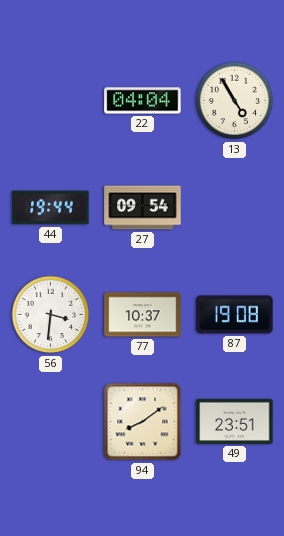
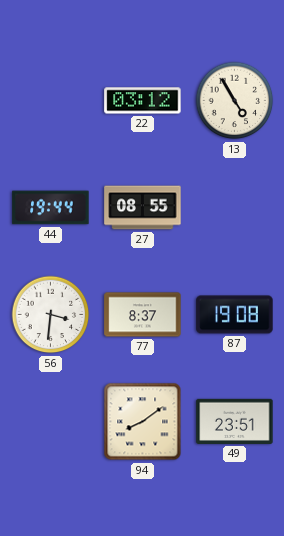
22: 04:04 -> 03:12
27: 09:54 -> 08:55
77: 10:37 -> 8:37
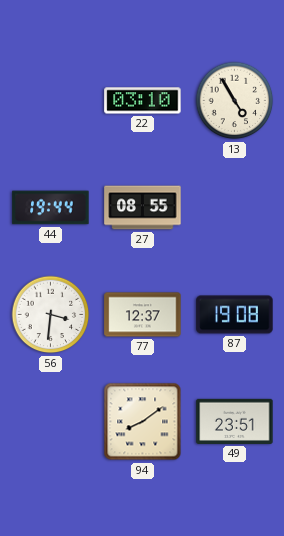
22: 03:12 -> 03:10
77: 8:37 -> 12:37
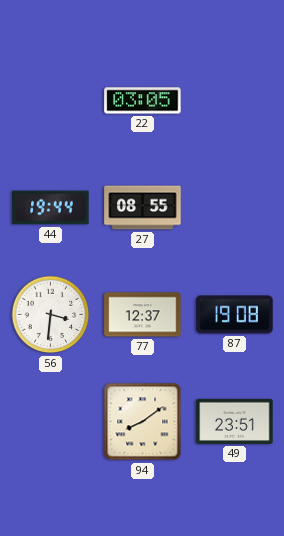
22: 03:10 -> 03:05
13: 4:55 -> none
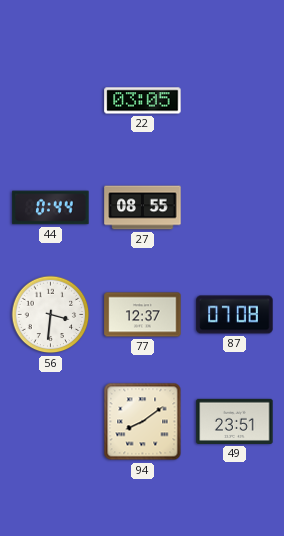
44: 19:44 -> 0:44
87: 19:08 -> 07:08
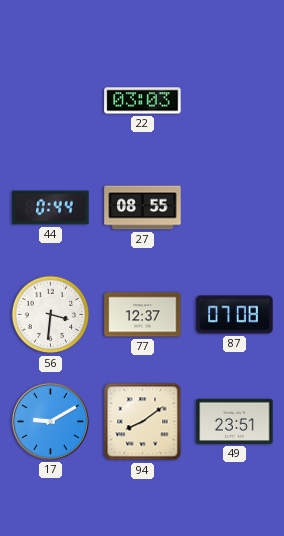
22: 03:05 -> 03:03
17: none -> 9:10
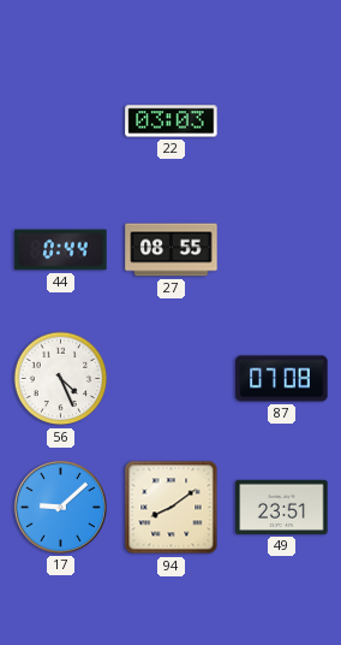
56: 3:31 -> 4:26
77: 12:37 -> none
17: 9:10 -> 9:08
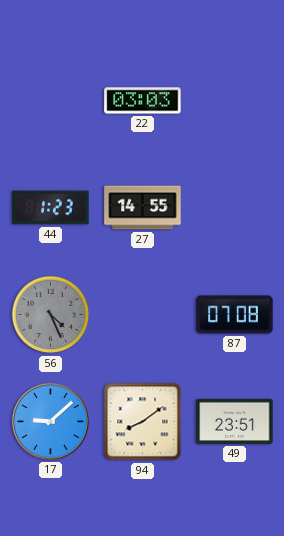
44: 0:44 -> 1:23
27: 08:55 -> 14:55
56 dial: white -> grey
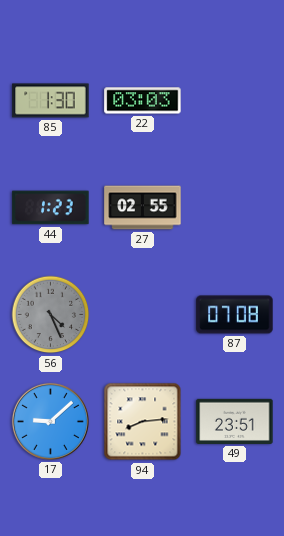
85: none -> 1:30
27: 14:55 -> 02:55
94: 8:09 -> 8:14
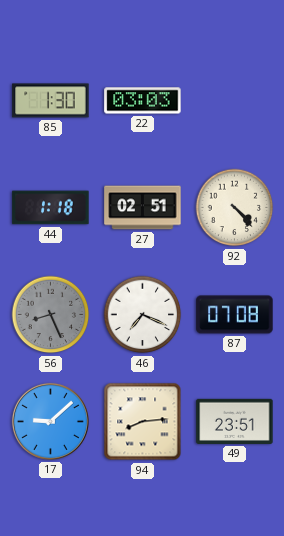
44: 1:23 -> 1:18
27: 02:55 -> 02:51
92: none -> 4:23
56: 4:26 -> 8:26
46: none -> 7:19
